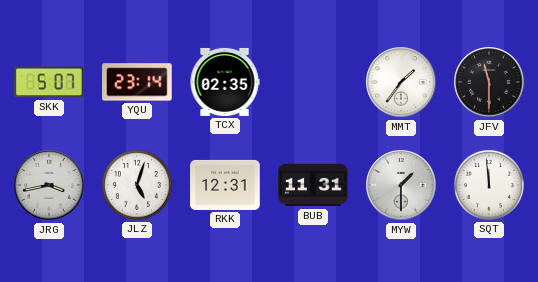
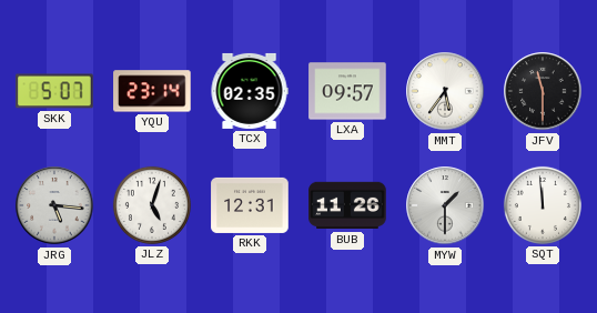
LXA: none -> 09:57
MMT: 1:36 -> 5:36
JRG: 3:43 -> 5:16
BUB: 11:31 -> 11:26
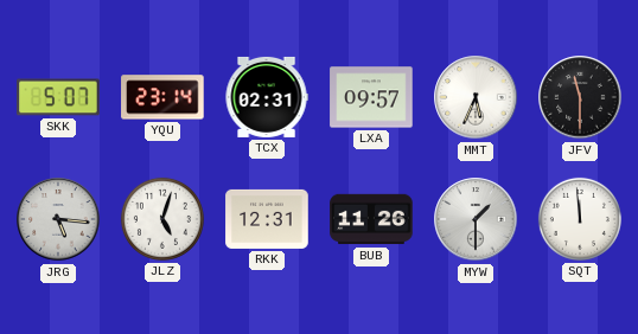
TCX: 02:35 -> 02:31
MMT: 5:36 -> 5:34
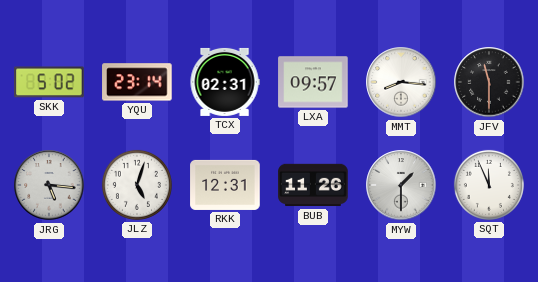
SKK: 5:07 -> 5:02
MMT: 5:34 -> 8:16
SQT: 11:59 -> 11:56
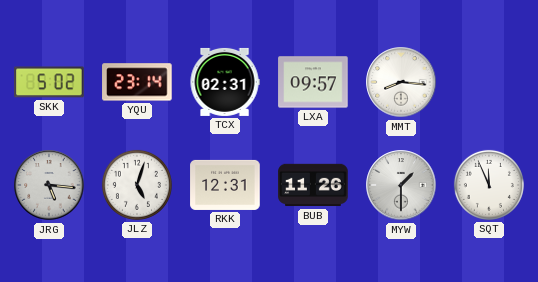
JFV: 11:30 -> none
